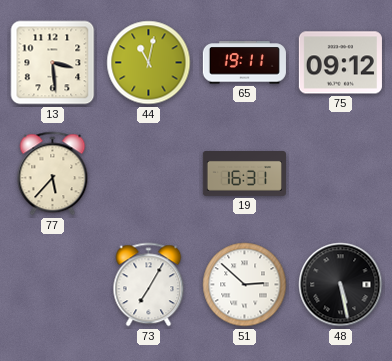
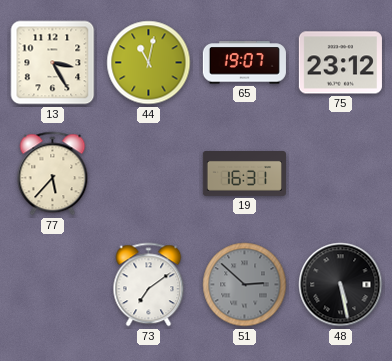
13: 3:29 -> 3:25
65: 19:11 -> 19:07
75: 09:12 -> 23:12
73: 7:05 -> 7:09
51 dial: white -> grey
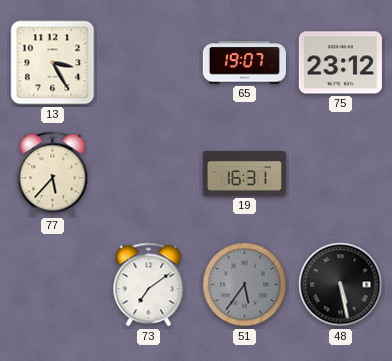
44: 11:02 -> none
51: 2:52 -> 5:36
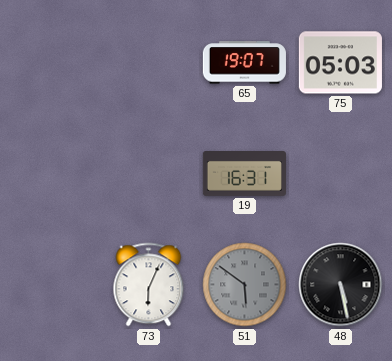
13: 3:25 -> none
75: 23:12 -> 05:03
77: 5:37 -> none
73: 7:09 -> 6:04
51: 5:36 -> 5:51
